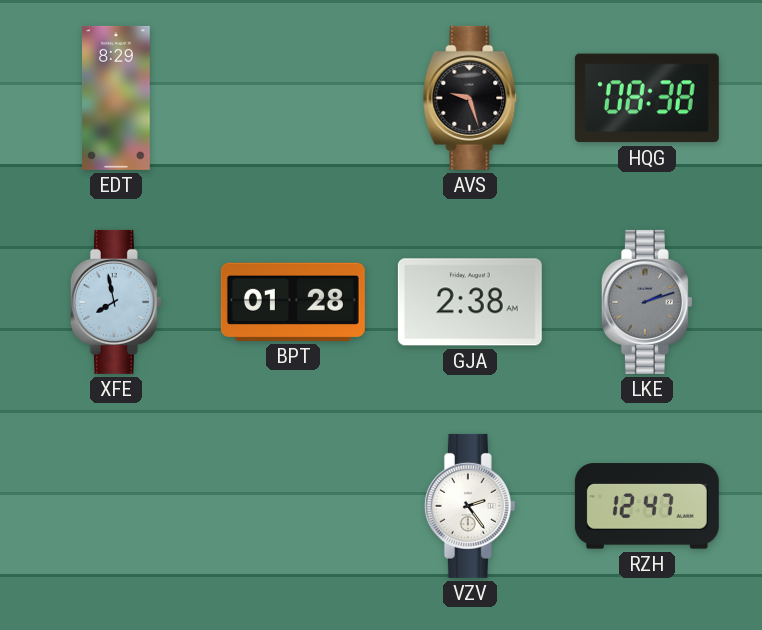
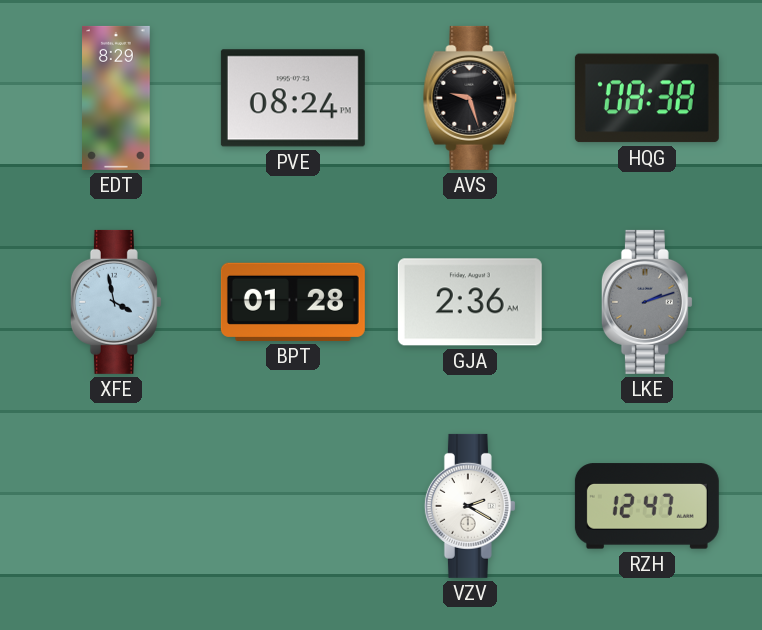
PVE: none -> 08:24
XFE: 7:58 -> 3:58
GJA: 2:38 -> 2:36
VZV: 2:24 -> 2:20
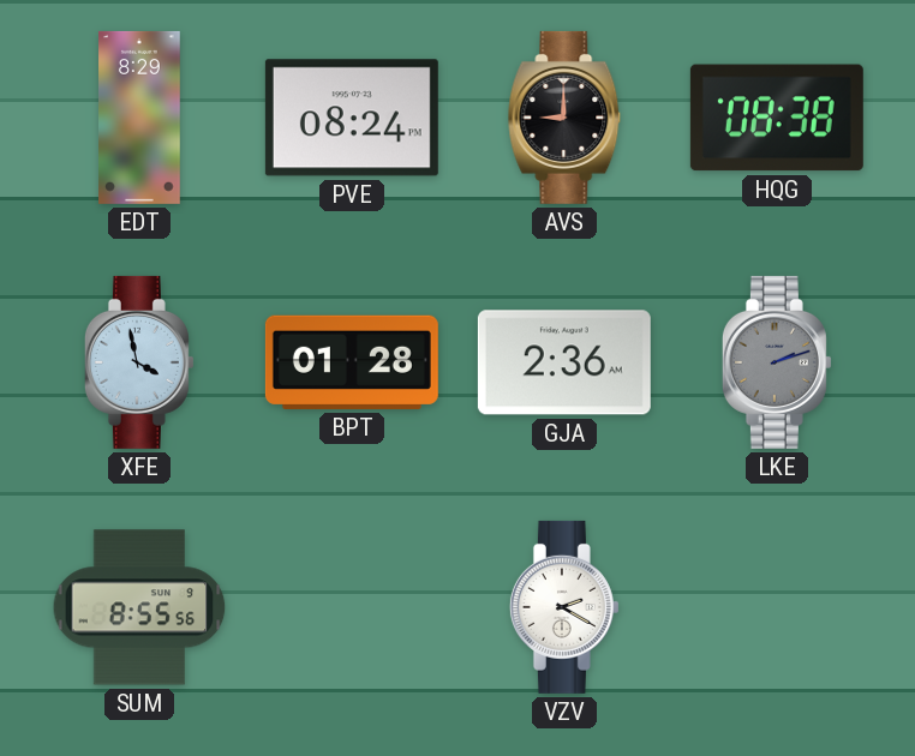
AVS: 9:27 -> 9:00
SUM: none -> 8:55
RZH: 12:47 -> none
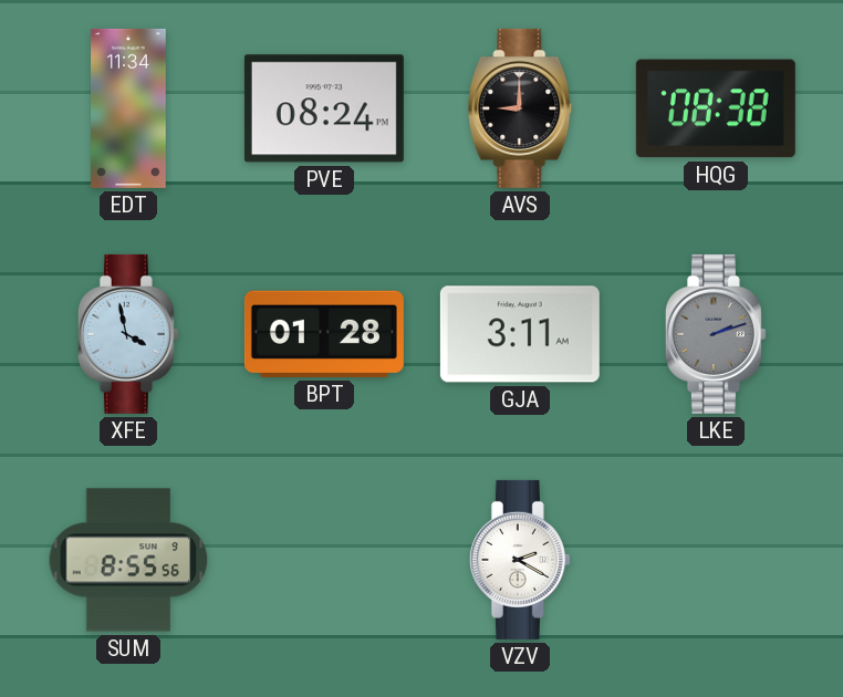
EDT: 8:29 -> 11:34
GJA: 2:36 -> 3:11
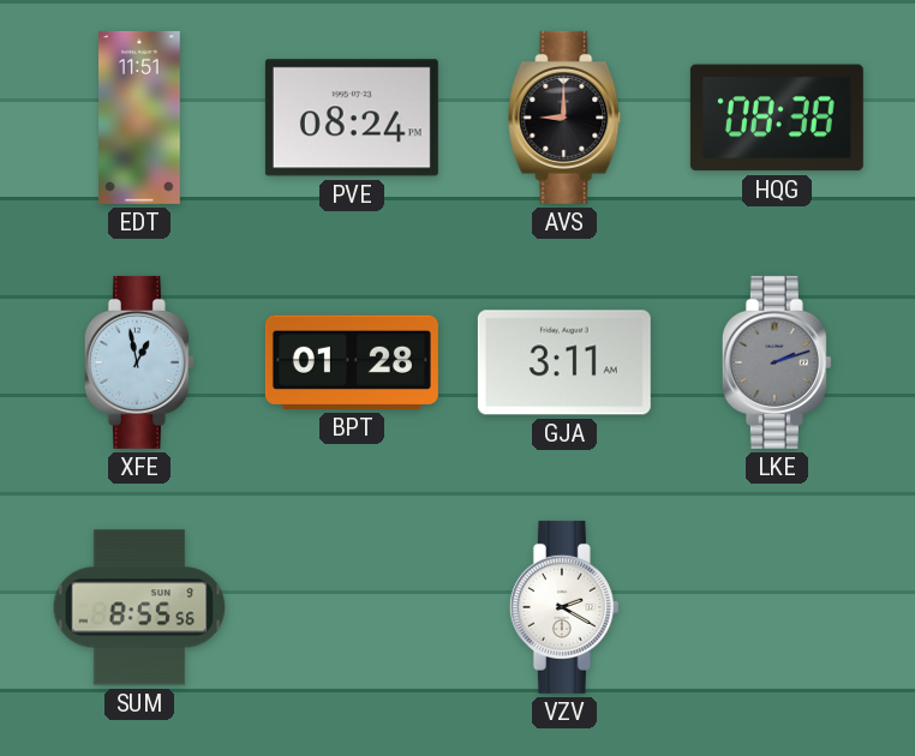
EDT: 11:34 -> 11:51
XFE: 3:58 -> 12:58
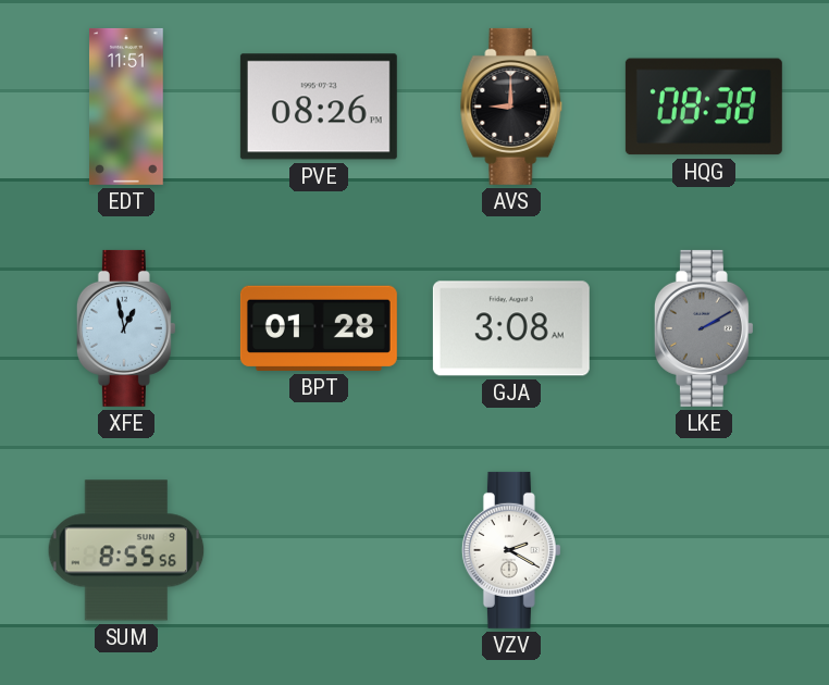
PVE: 08:24 -> 08:26
GJA: 3:11 -> 3:08
LKE: 2:12 -> 2:10
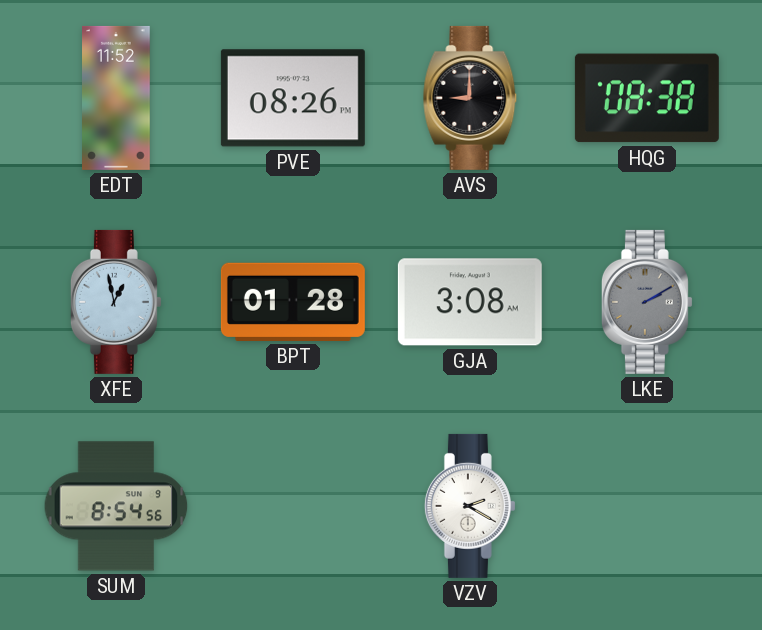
EDT: 11:51 -> 11:52
SUM: 8:55 -> 8:54
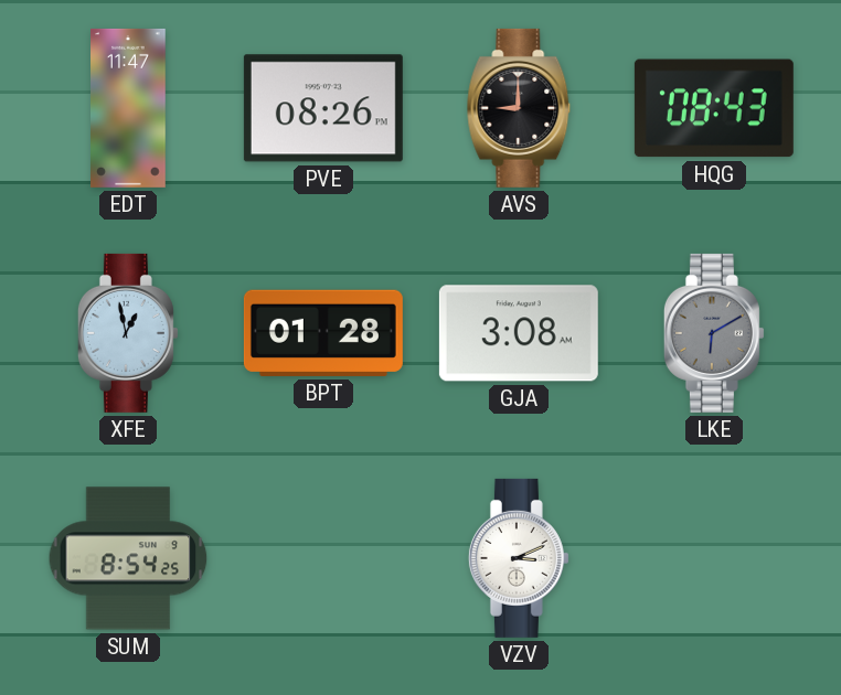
EDT: 11:52 -> 11:47
HQG: 08:38 -> 08:43
LKE: 2:10 -> 6:10
SUM: 8:54:56 -> 8:54:25
VZV: 2:20 -> 3:11
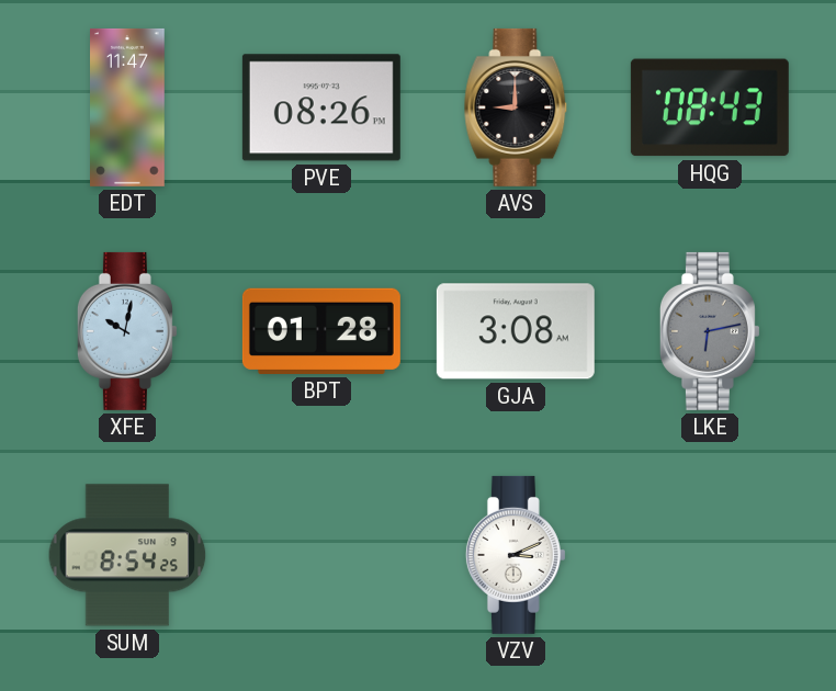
XFE: 12:58 -> 10:02
LKE: 6:10 -> 6:13
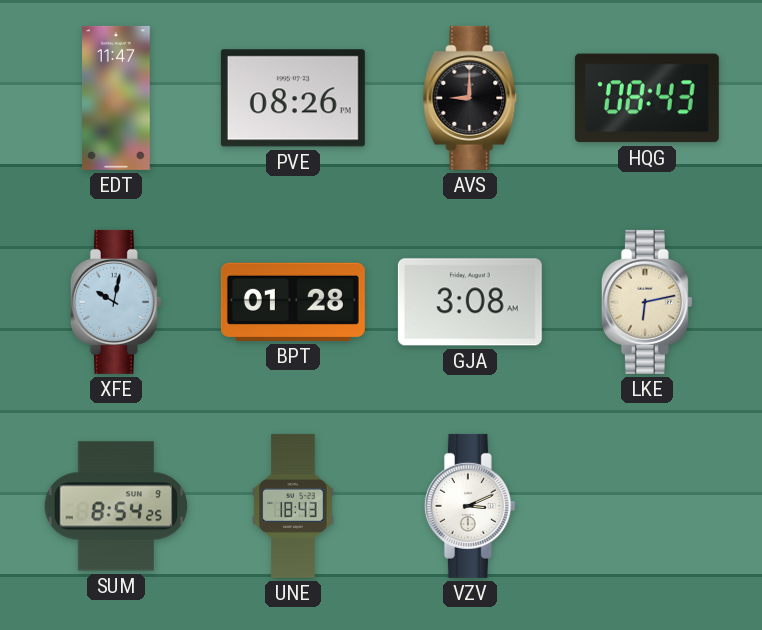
LKE dial: grey -> cream
UNE: none -> 18:43
